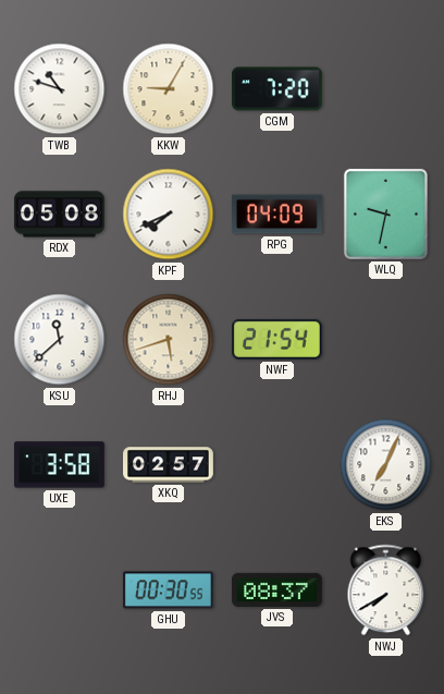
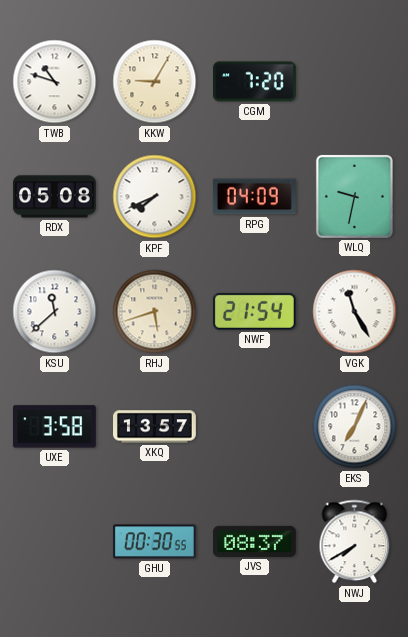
VGK: none -> 11:25
XKQ: 02:57 -> 13:57
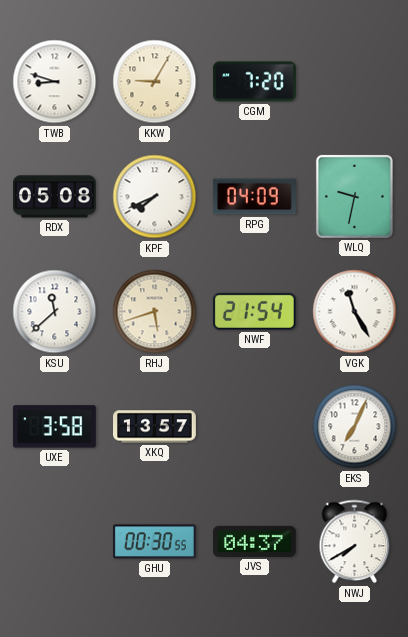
TWB: 10:48 -> 8:48
JVS: 08:37 -> 04:37
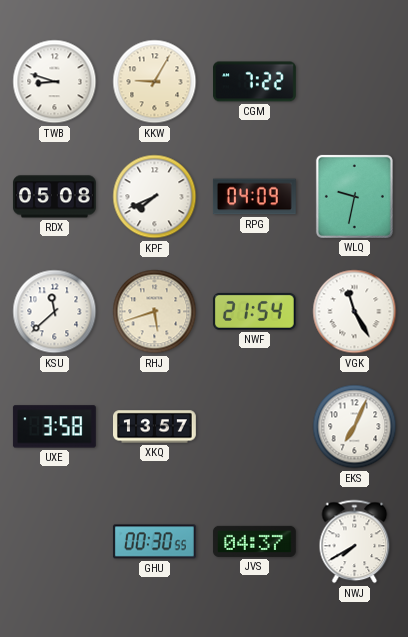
CGM: 7:20 -> 7:22
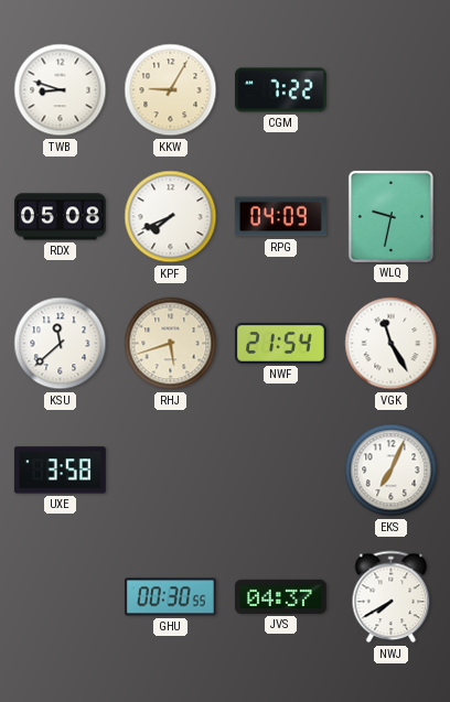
XKQ: 13:57 -> none
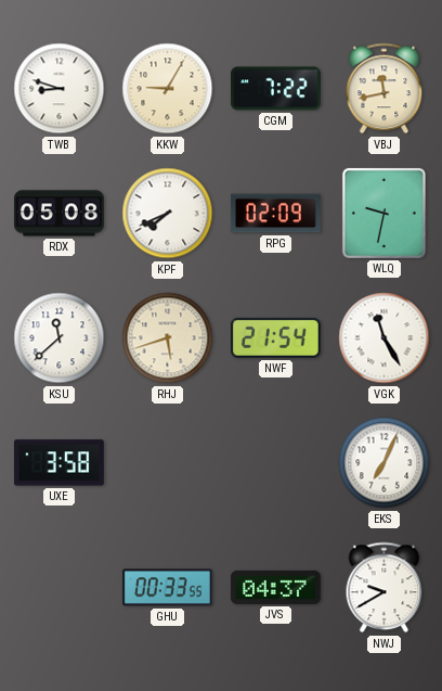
VBJ: none -> 11:43
RPG: 04:09 -> 02:09
GHU: 00:30 -> 00:33
NWJ: 7:40 -> 9:40
